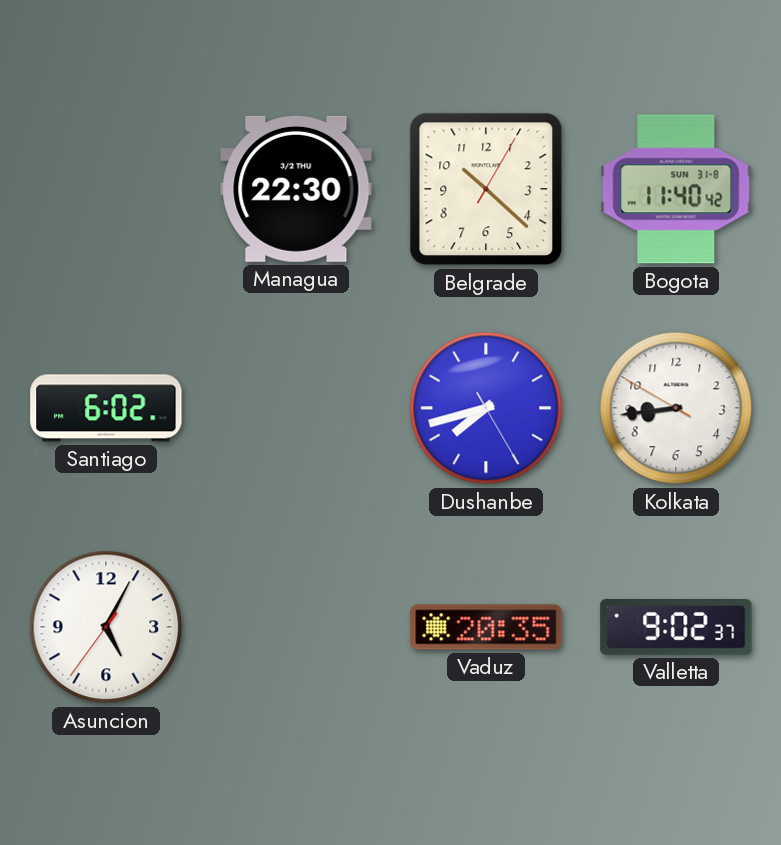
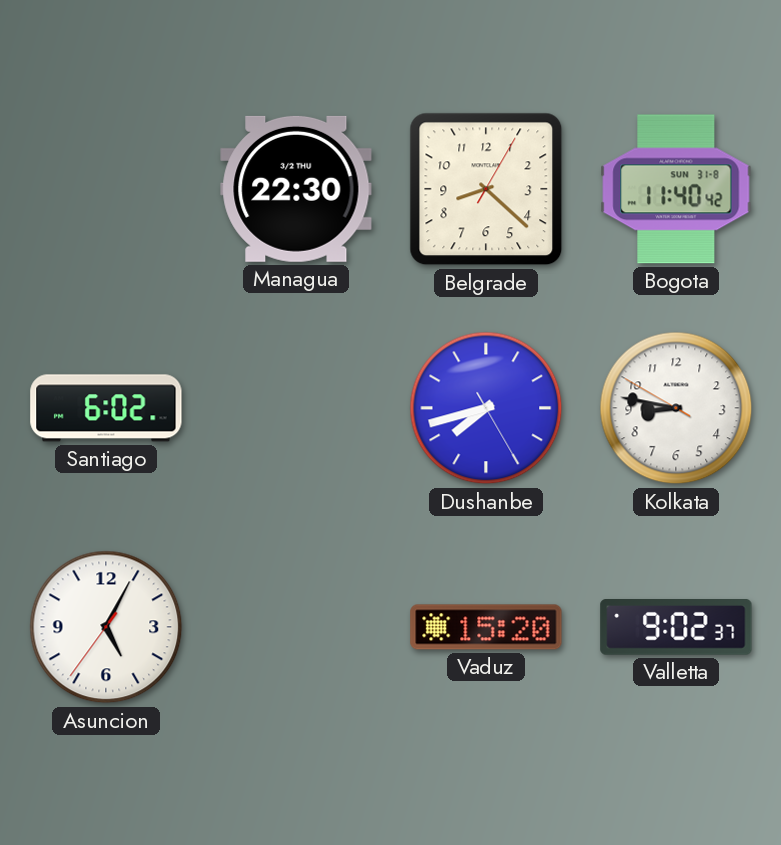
Belgrade: 10:22 -> 8:22
Kolkata: 8:43 -> 8:46
Vaduz: 20:35 -> 15:20
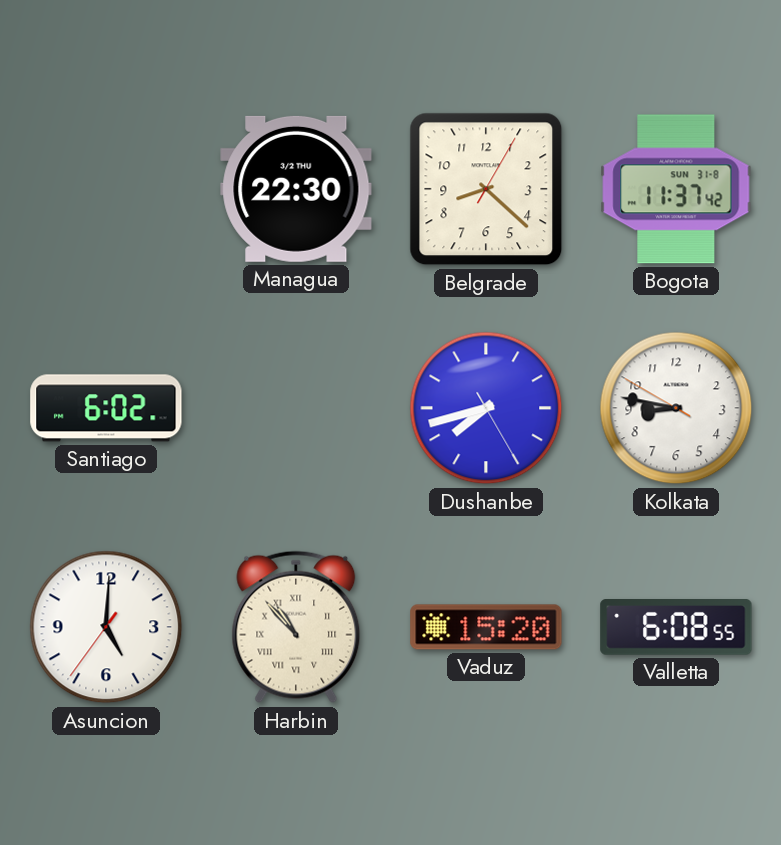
Bogota: 11:40 -> 11:37
Asuncion: 5:04 -> 5:00
Harbin: none -> 10:53
Valletta: 9:02 -> 6:08
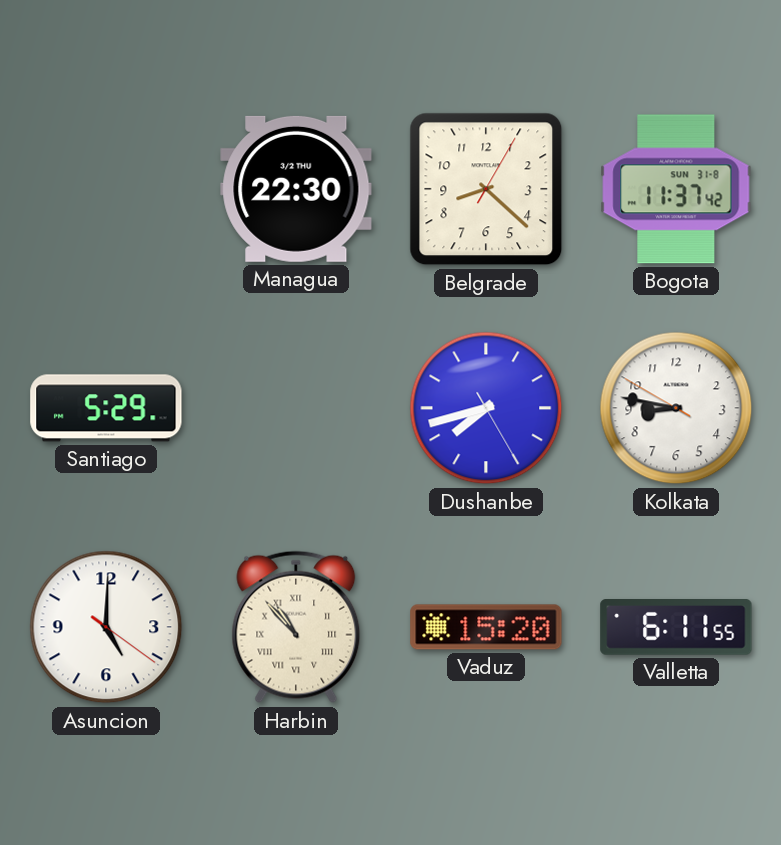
Santiago: 6:02 -> 5:29
Asuncion: 5:00:36 -> 5:00:21
Valletta: 6:08 -> 6:11
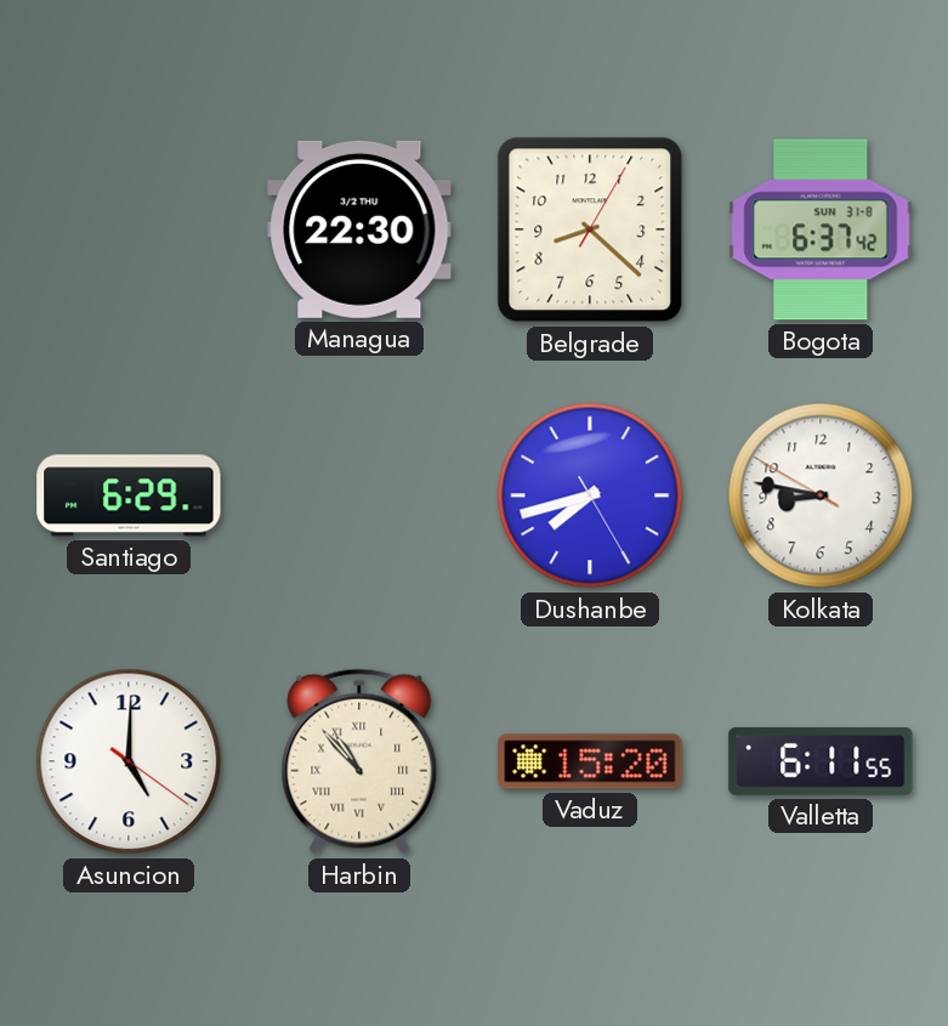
Bogota: 11:37 -> 6:37
Santiago: 5:29 -> 6:29
